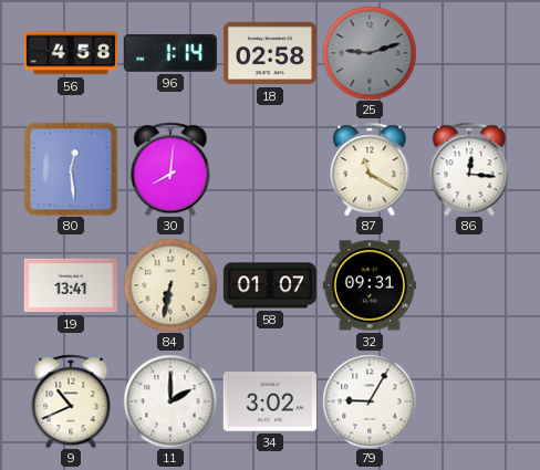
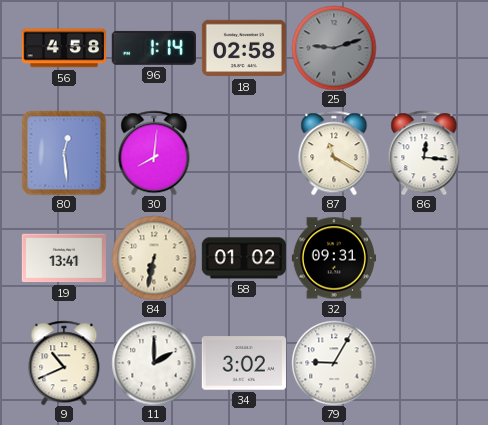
58: 01:07 -> 01:02
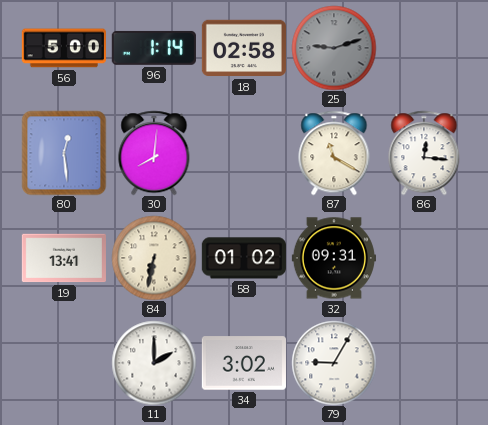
56: 4:58 -> 5:00
9: 10:41 -> none
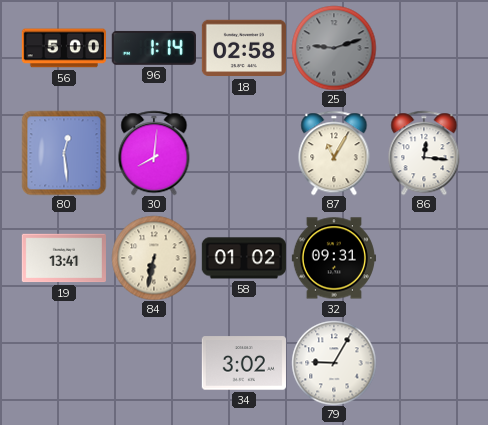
87: 11:20 -> 11:05
11: 2:00 -> none
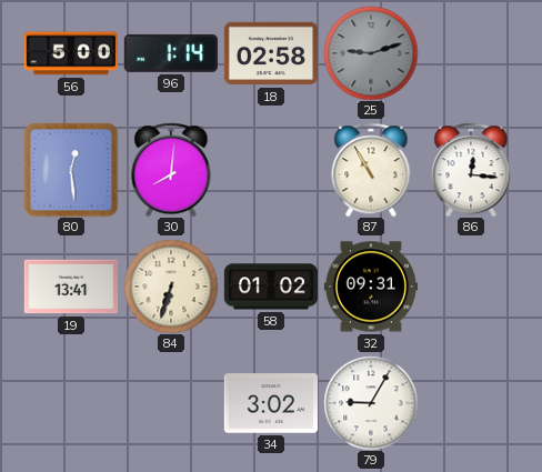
87: 11:05 -> 10:55
84: 6:32 -> 6:33
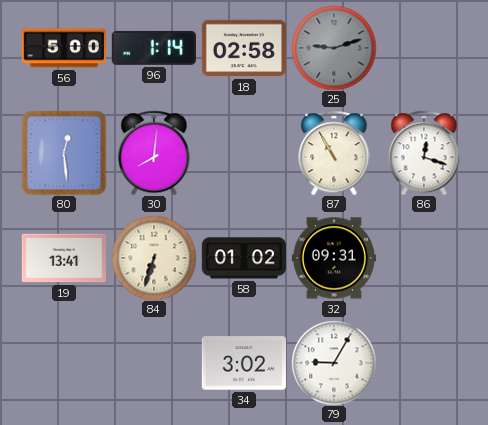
86: 12:16 -> 12:18
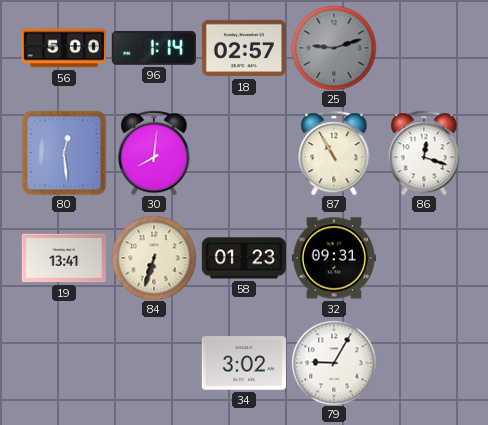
18: 02:58 -> 02:57
58: 01:02 -> 01:23
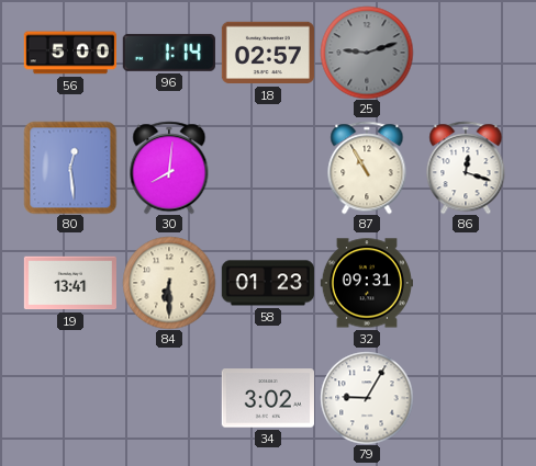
84: 6:33 -> 6:30
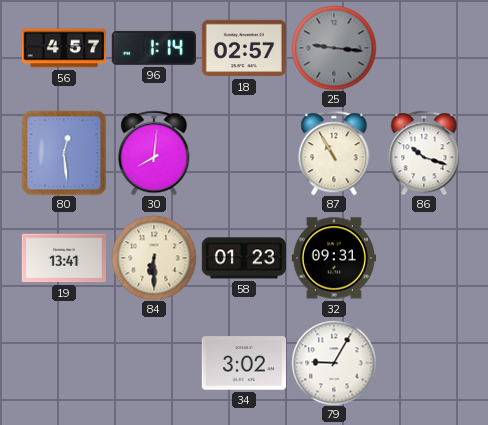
56: 5:00 -> 4:57
25: 9:12 -> 9:16
86: 12:18 -> 10:18
